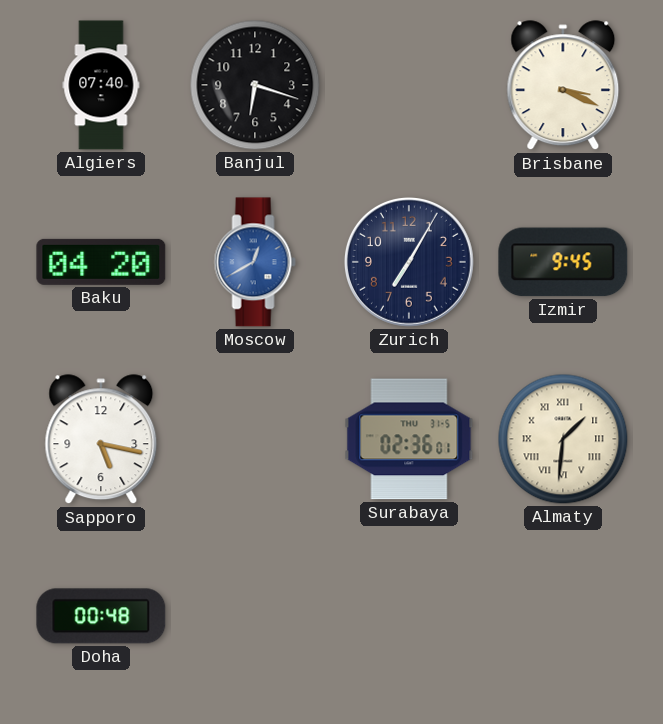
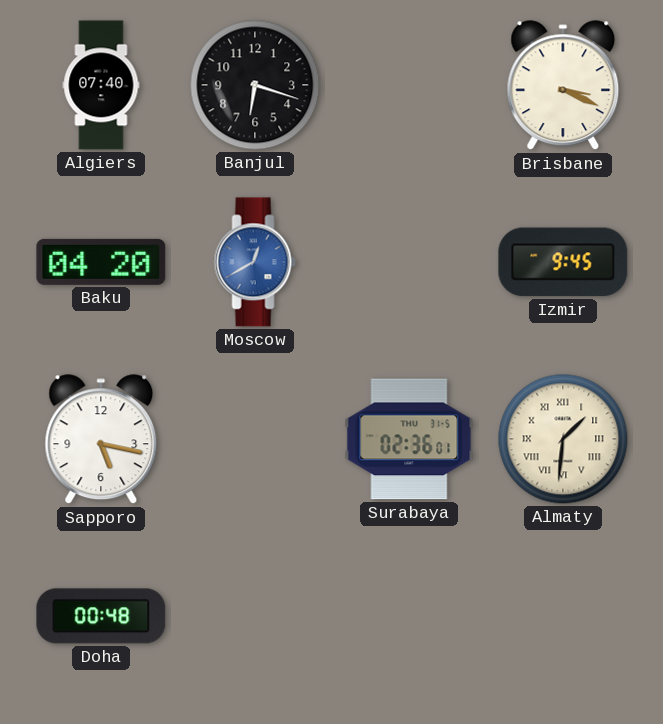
Zurich: 7:05 -> none
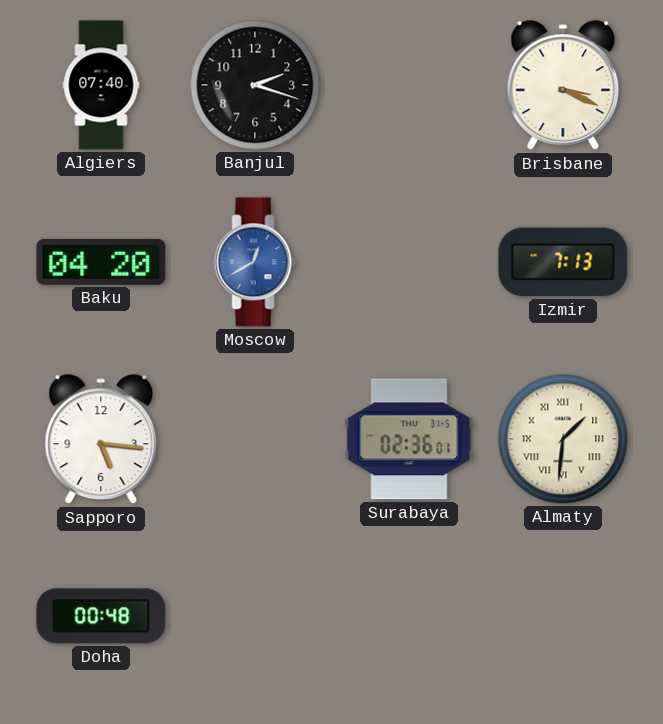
Banjul: 6:18 -> 2:18
Izmir: 9:45 -> 7:13
Sapporo: 5:17 -> 5:16
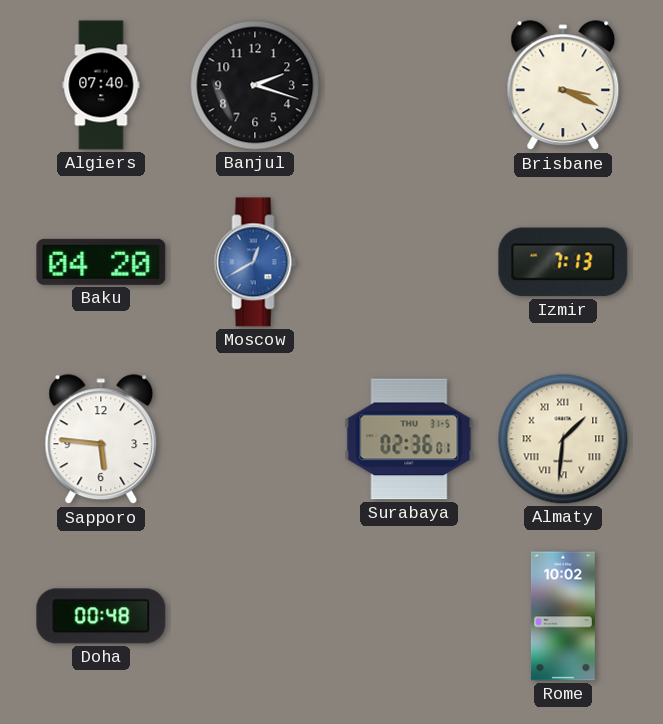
Sapporo: 5:16 -> 5:46
Rome: none -> 10:02
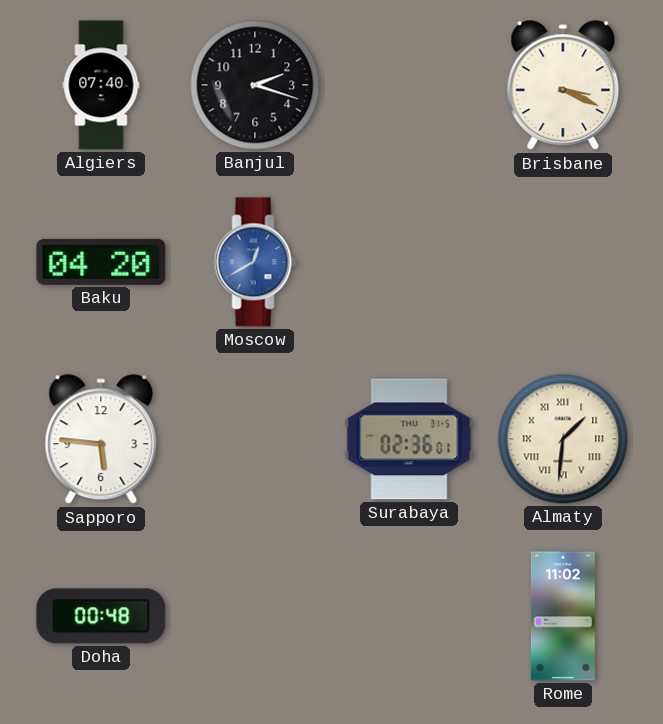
Izmir: 7:13 -> none
Rome: 10:02 -> 11:02
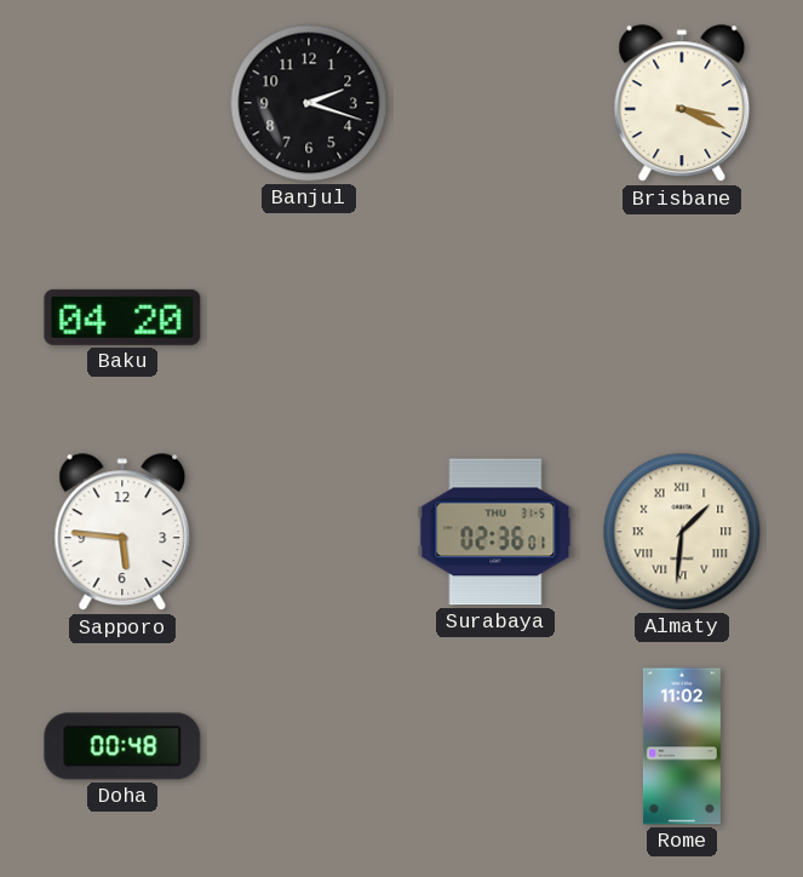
Algiers: 07:40 -> none
Moscow: 12:40 -> none
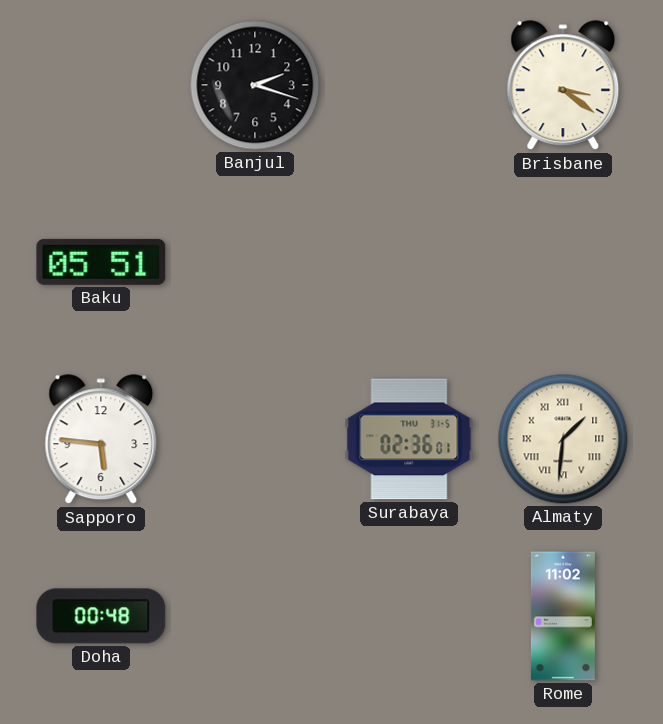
Brisbane: 3:19 -> 3:21
Baku: 04:20 -> 05:51
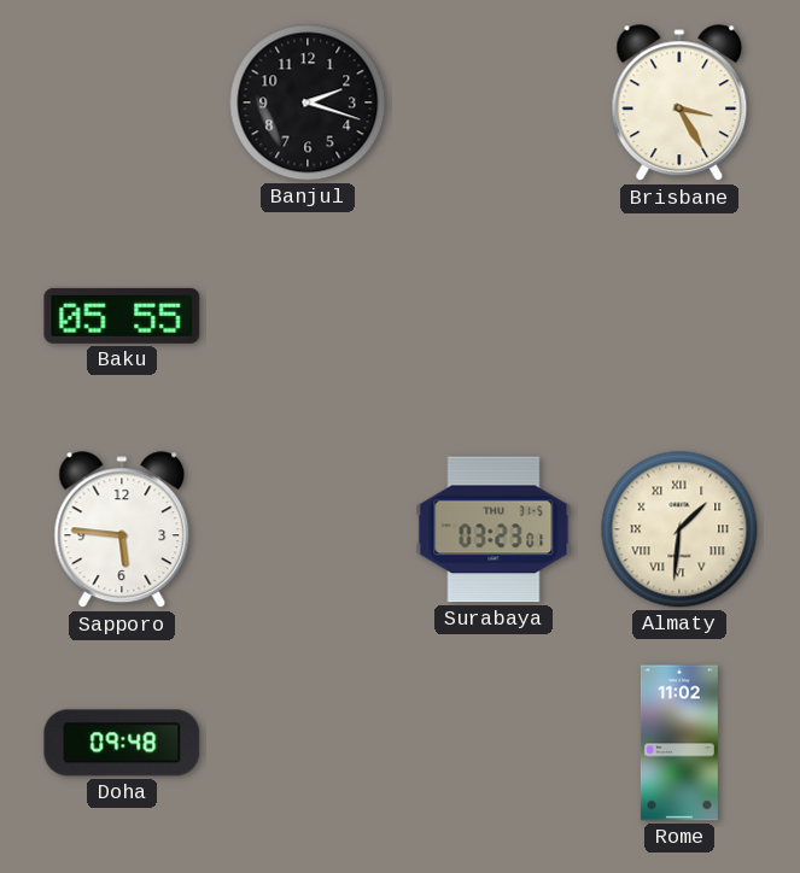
Brisbane: 3:21 -> 3:25
Baku: 05:51 -> 05:55
Surabaya: 02:36 -> 03:23
Doha: 00:48 -> 09:48
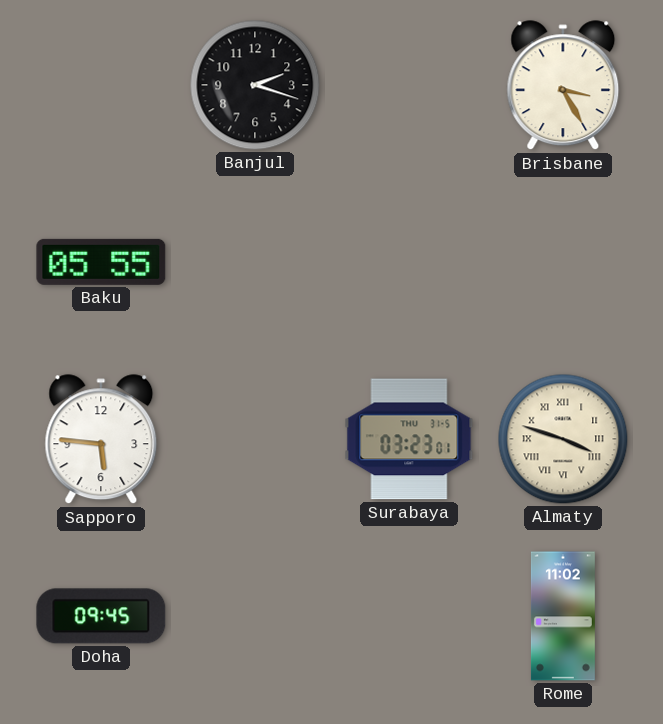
Almaty: 1:31 -> 3:48
Doha: 09:48 -> 09:45
